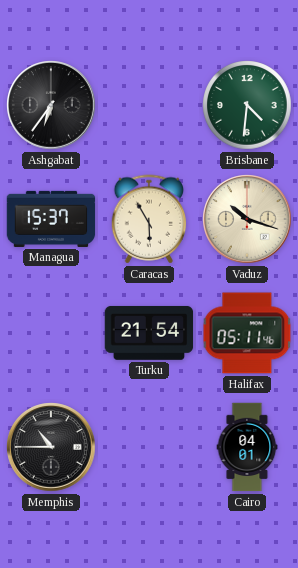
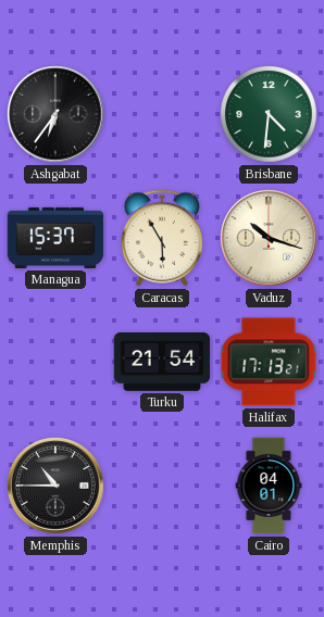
Halifax: 05:11 -> 17:13
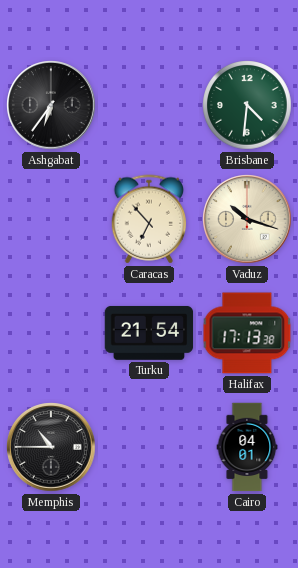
Managua: 15:37 -> none
Caracas: 5:55 -> 6:53
Halifax: 17:13:21 -> 17:13:38
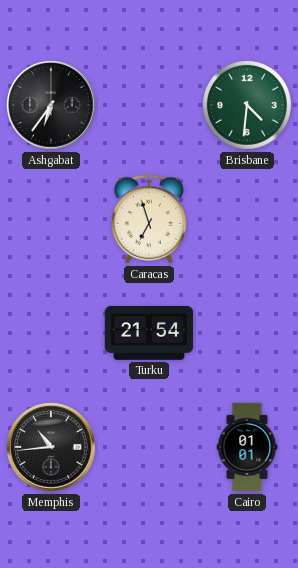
Caracas: 6:53 -> 6:57
Vaduz: 10:18 -> none
Halifax: 17:13 -> none
Memphis: 10:45 -> 10:44
Cairo: 04:01 -> 01:01
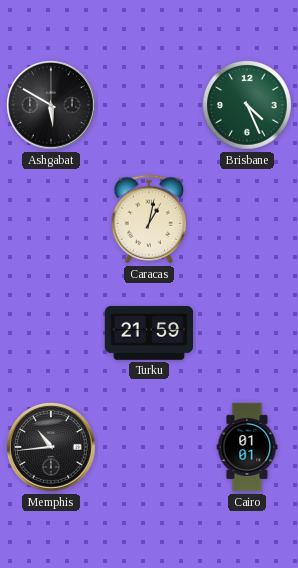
Ashgabat: 6:36 -> 5:50
Brisbane: 4:31 -> 4:26
Caracas: 6:57 -> 1:02
Turku: 21:54 -> 21:59
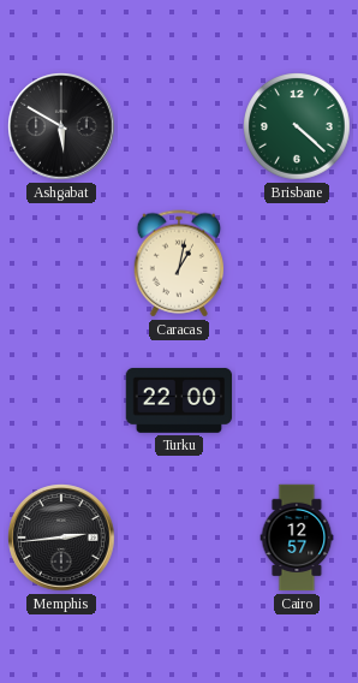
Brisbane: 4:26 -> 4:22
Turku: 21:59 -> 22:00
Memphis: 10:44 -> 2:44
Cairo: 01:01 -> 12:57
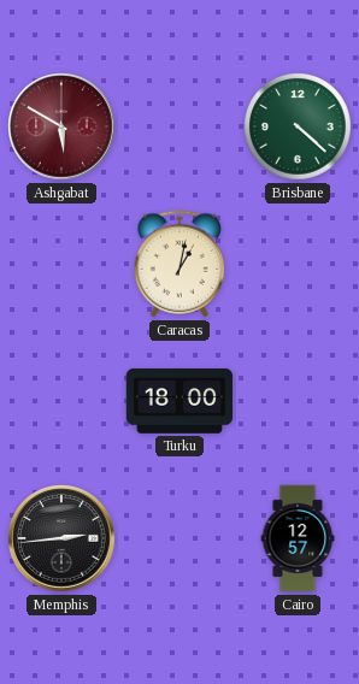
Ashgabat dial: black -> burgundy
Turku: 22:00 -> 18:00
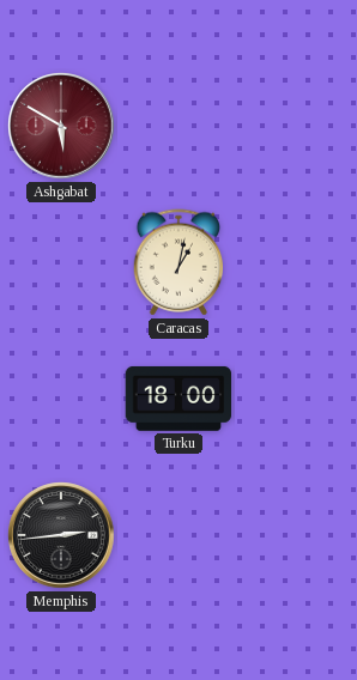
Brisbane: 4:22 -> none
Cairo: 12:57 -> none
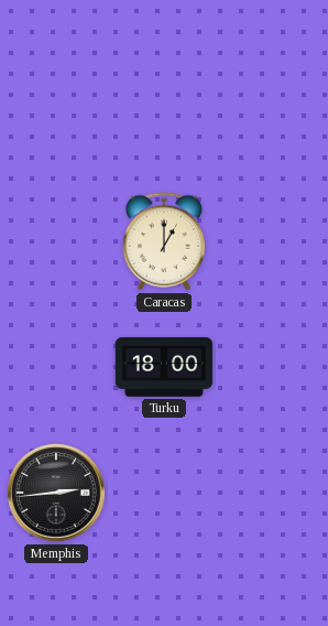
Ashgabat: 5:50 -> none
Caracas: 1:02 -> 1:00
